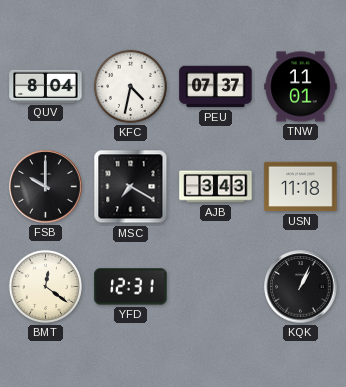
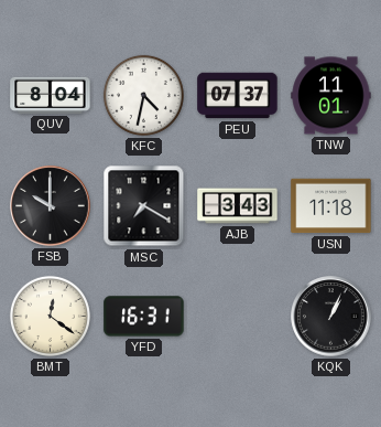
YFD: 12:31 -> 16:31
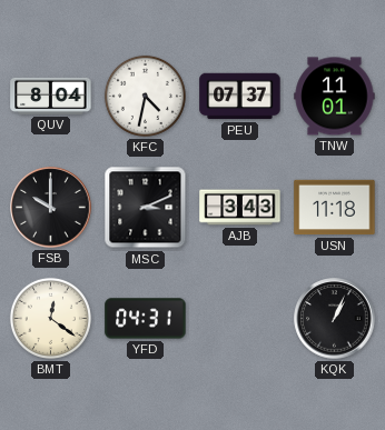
MSC: 7:20 -> 3:11
YFD: 16:31 -> 04:31
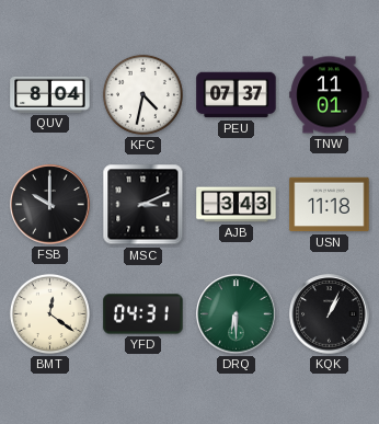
DRQ: none -> 6:30
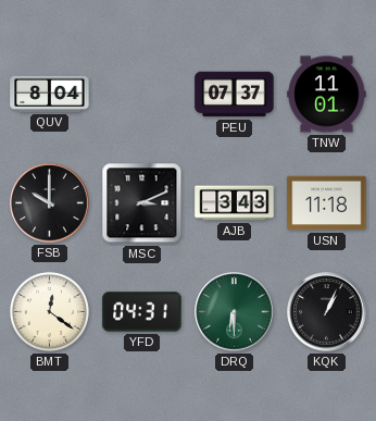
KFC: 4:32 -> none
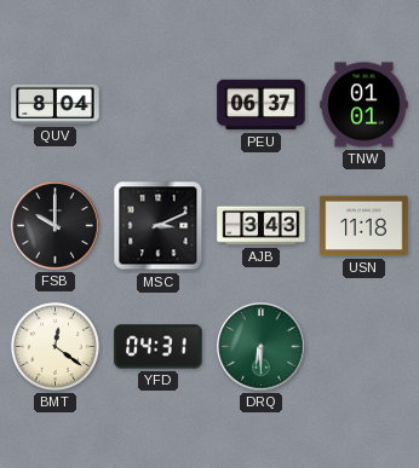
PEU: 07:37 -> 06:37
TNW: 11:01 -> 01:01
KQK: 1:04 -> none
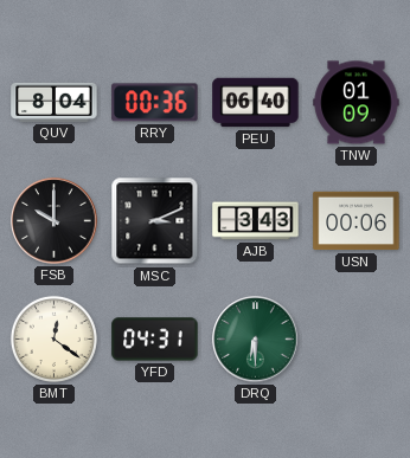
RRY: none -> 00:36
PEU: 06:37 -> 06:40
TNW: 01:01 -> 01:09
USN: 11:18 -> 00:06
